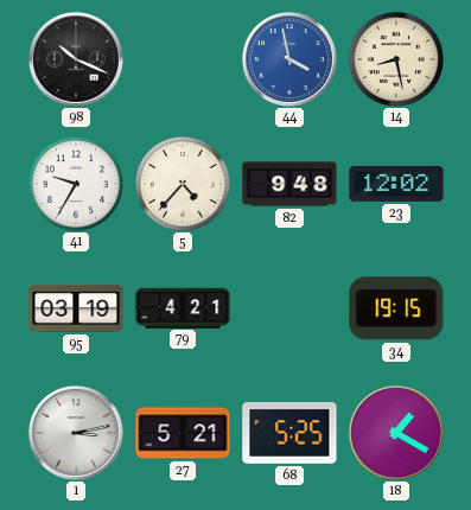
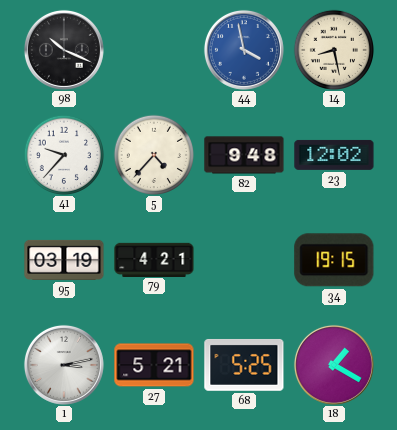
41: 9:35 -> 9:37
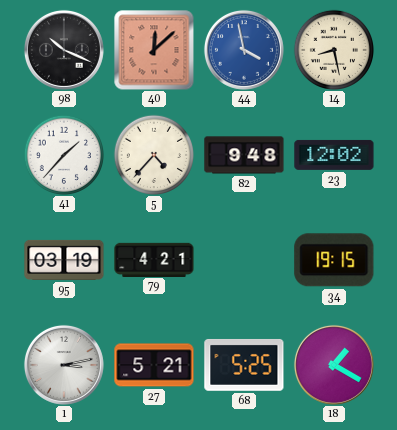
40: none -> 12:08
41: 9:37 -> 1:37
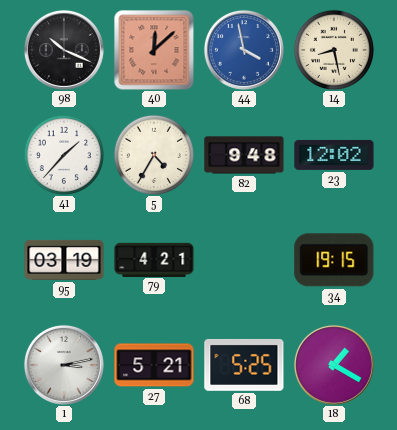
5: 4:37 -> 4:35
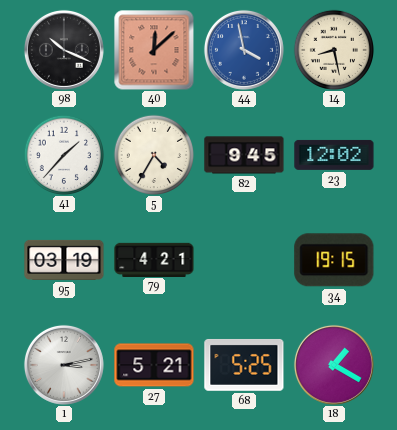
82: 9:48 -> 9:45
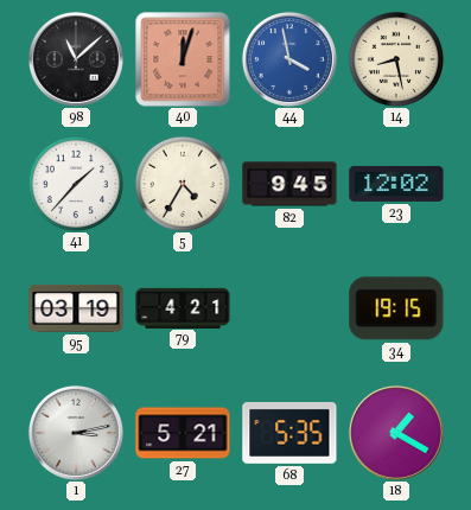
98: 10:19 -> 11:08
40: 12:08 -> 12:03
68: 5:25 -> 5:35
